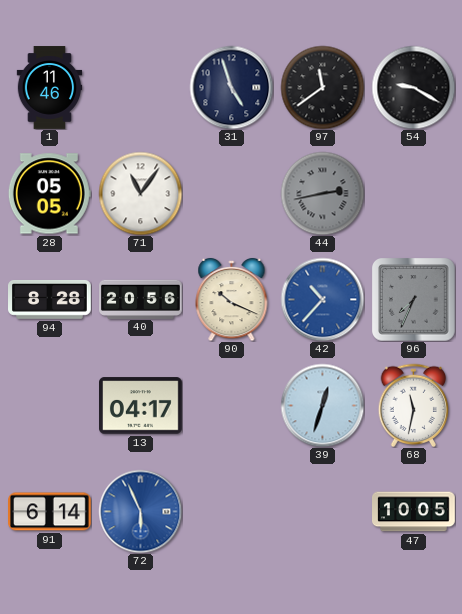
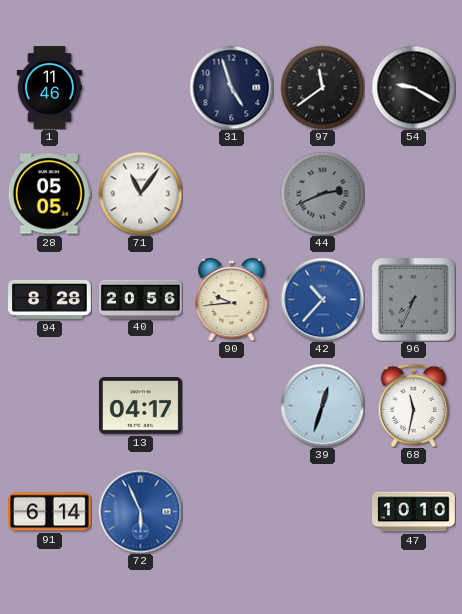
44: 2:43 -> 2:41
90: 10:19 -> 9:44
47: 10:05 -> 10:10
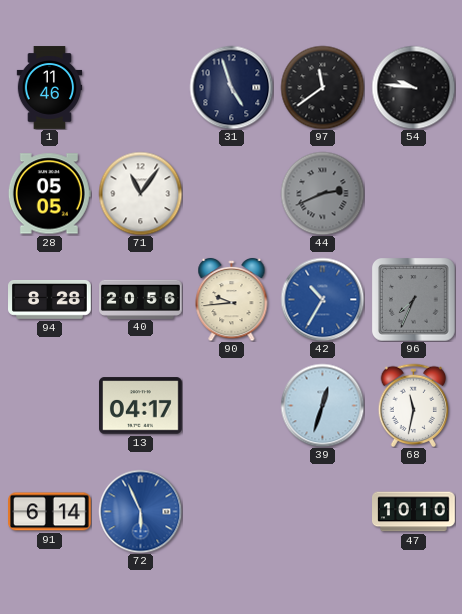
54: 9:20 -> 9:46
42: 10:37 -> 10:35
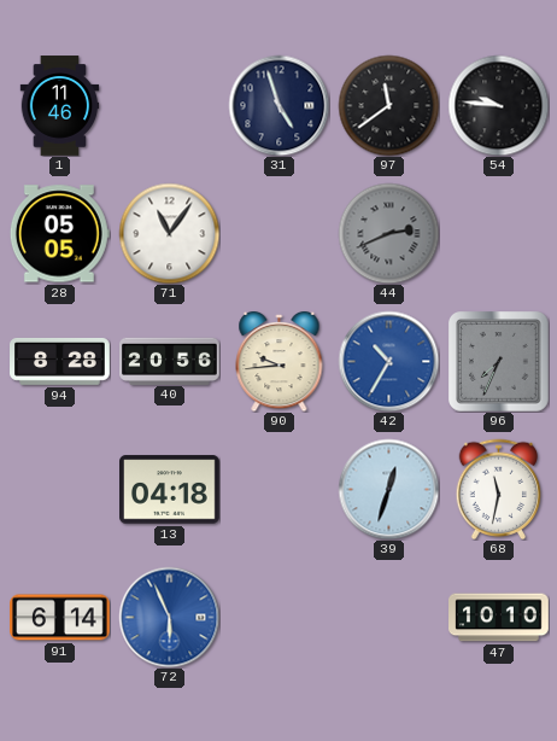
13: 04:17 -> 04:18
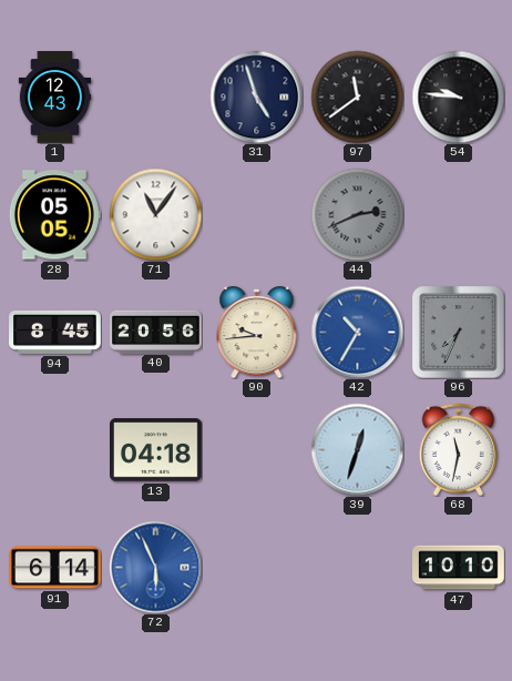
1: 11:46 -> 12:43
94: 8:28 -> 8:45
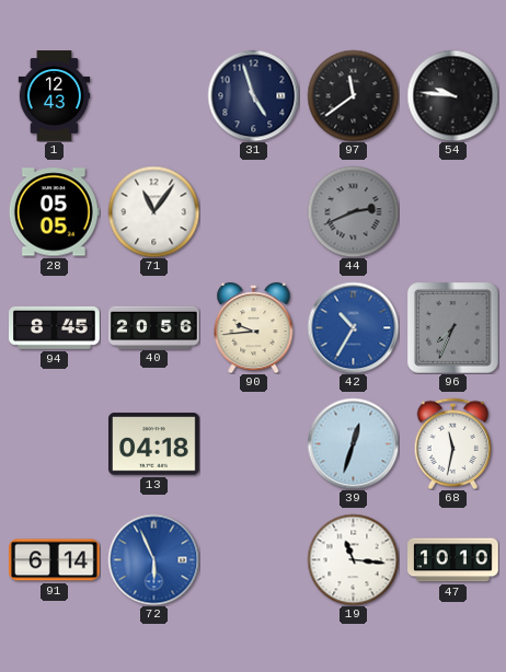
19: none -> 11:16
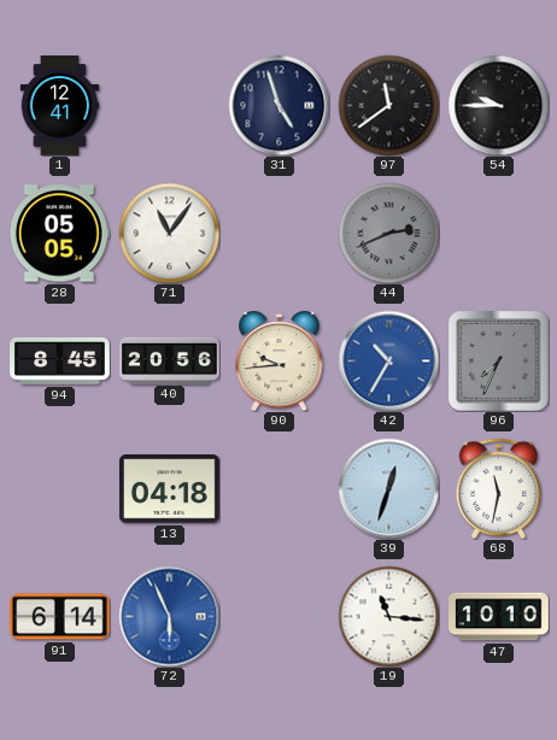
1: 12:43 -> 12:41
54: 9:46 -> 9:45
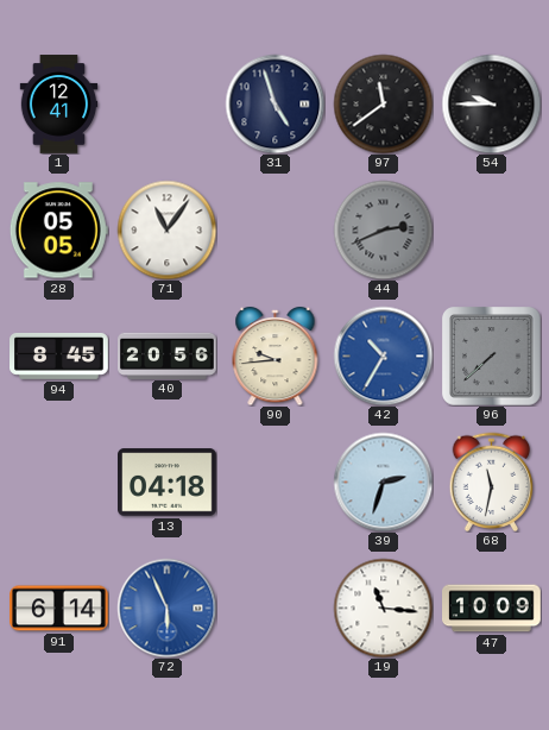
96: 7:34 -> 7:38
39: 12:33 -> 2:33
47: 10:10 -> 10:09
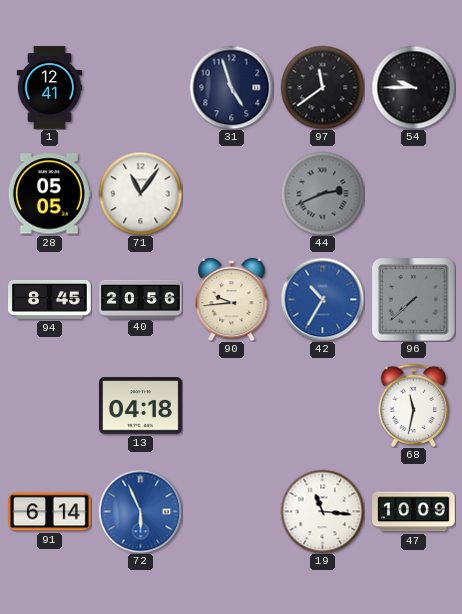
39: 2:33 -> none
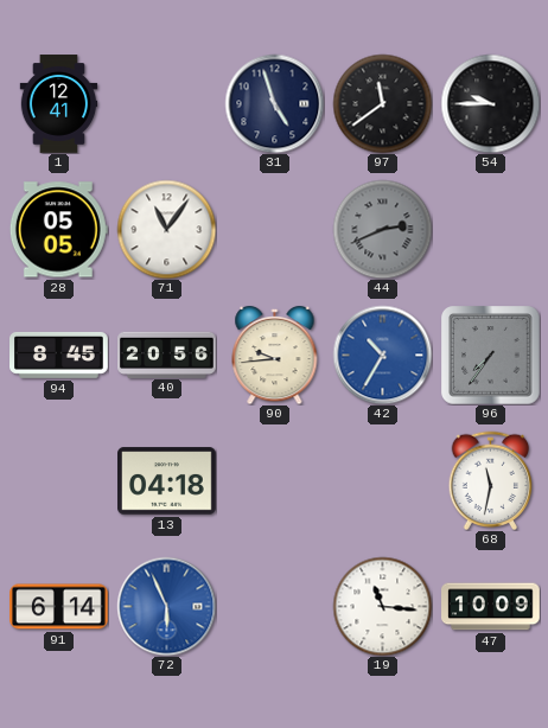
96: 7:38 -> 7:36
